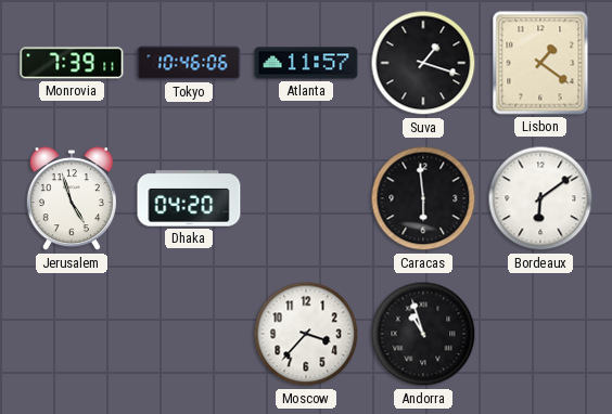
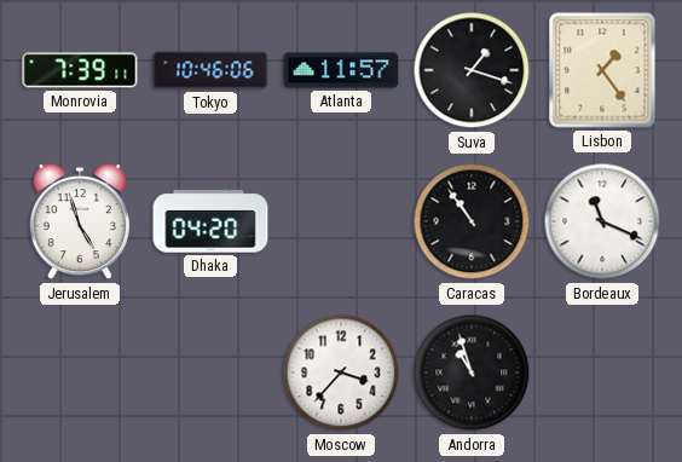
Lisbon: 1:21 -> 1:24
Caracas: 5:59 -> 10:54
Bordeaux: 6:09 -> 11:19
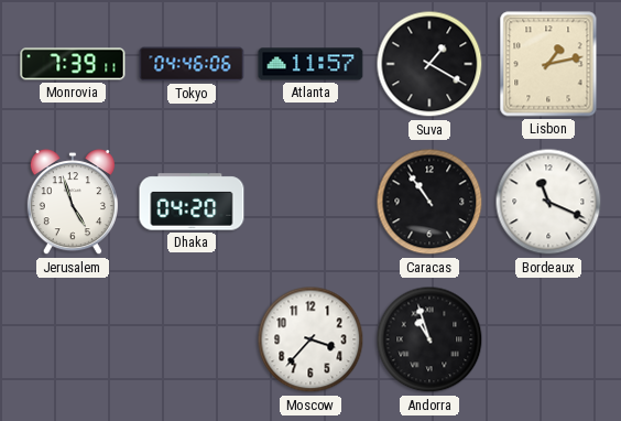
Tokyo: 10:46 -> 04:46
Suva: 1:18 -> 1:20
Lisbon: 1:24 -> 1:13
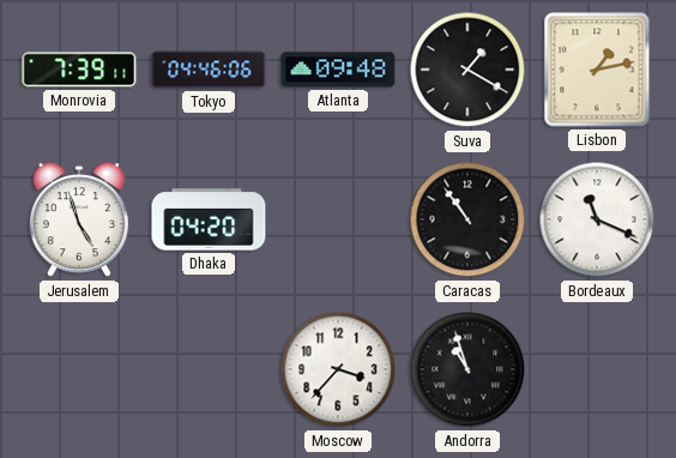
Atlanta: 11:57 -> 09:48
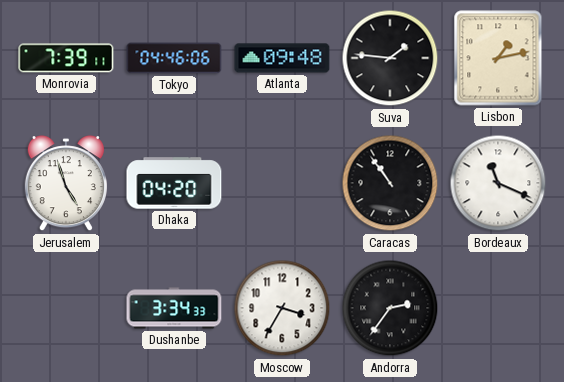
Suva: 1:20 -> 1:46
Dushanbe: none -> 3:34
Moscow: 3:37 -> 3:35
Andorra: 10:57 -> 2:36
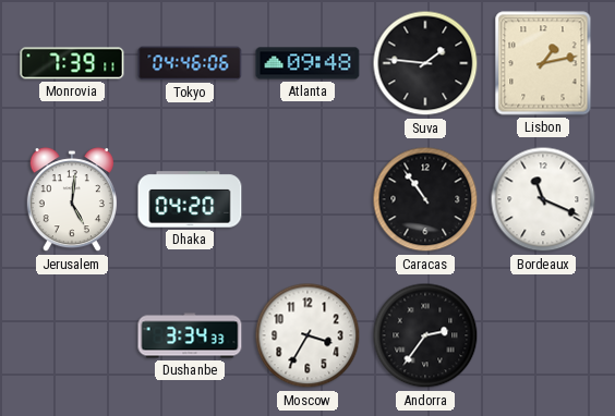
Jerusalem: 4:57 -> 5:01
